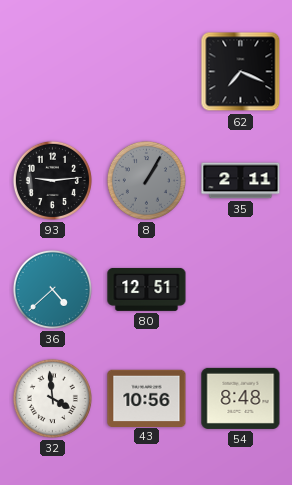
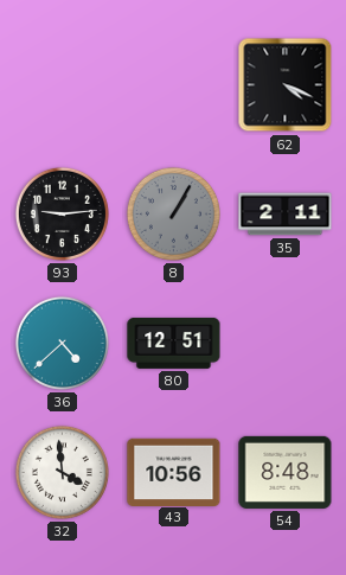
62: 7:19 -> 4:19
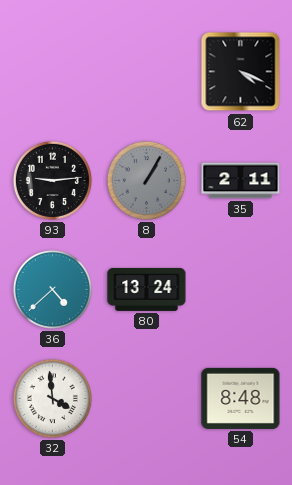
80: 12:51 -> 13:24
43: 10:56 -> none
